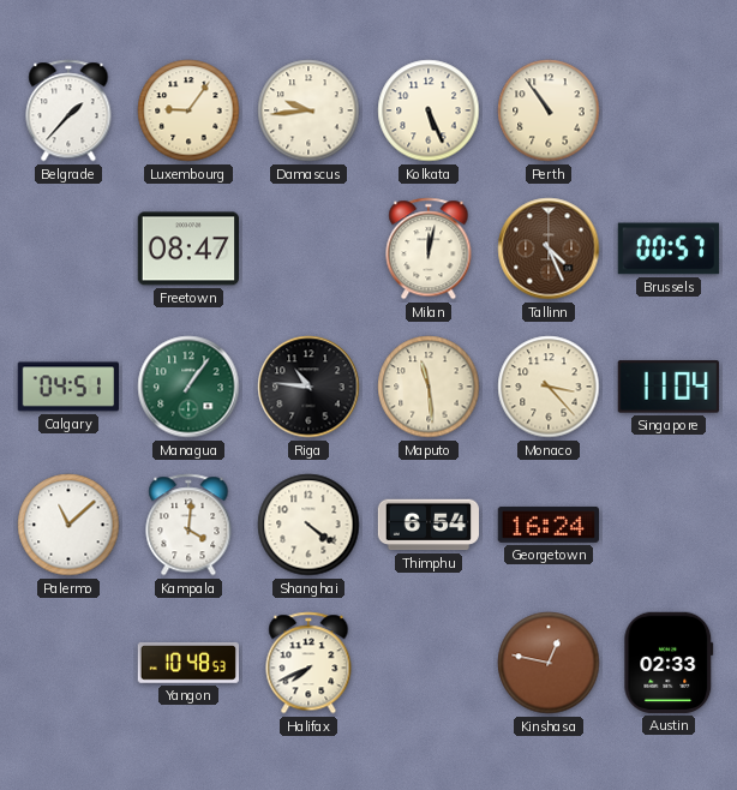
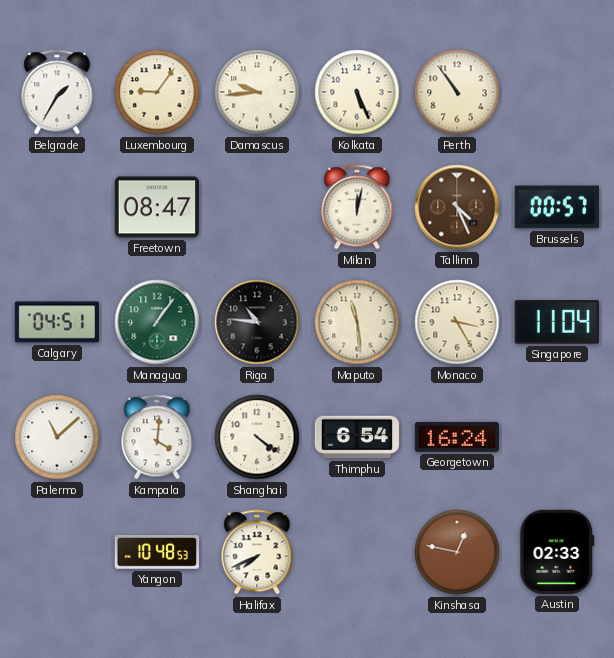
Belgrade: 1:37 -> 1:35
Monaco: 3:23 -> 3:25
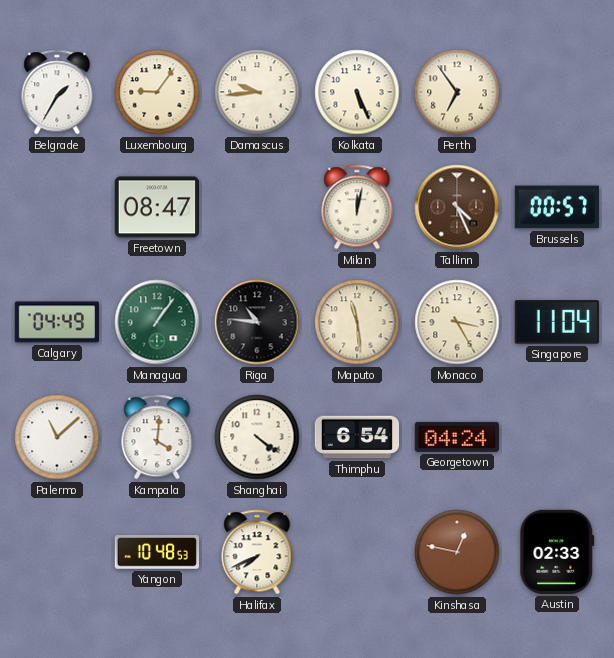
Perth: 10:54 -> 6:54
Calgary: 04:51 -> 04:49
Georgetown: 16:24 -> 04:24
